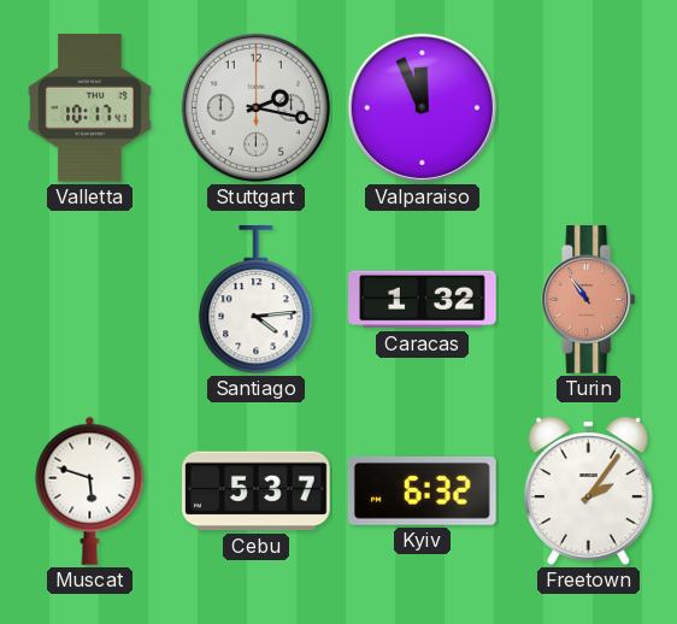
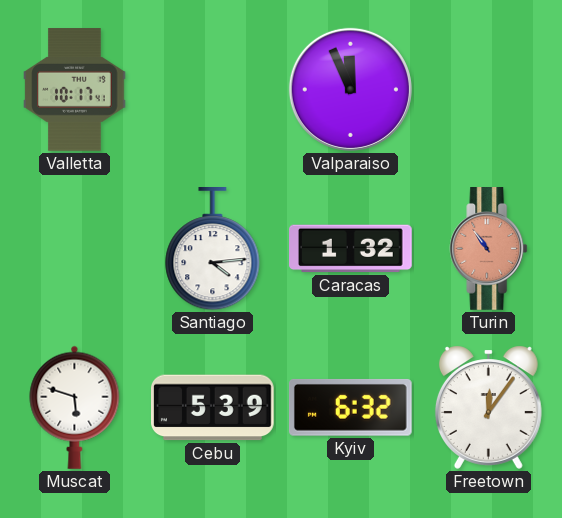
Stuttgart: 2:17 -> none
Cebu: 5:37 -> 5:39
Freetown: 2:06 -> 12:06
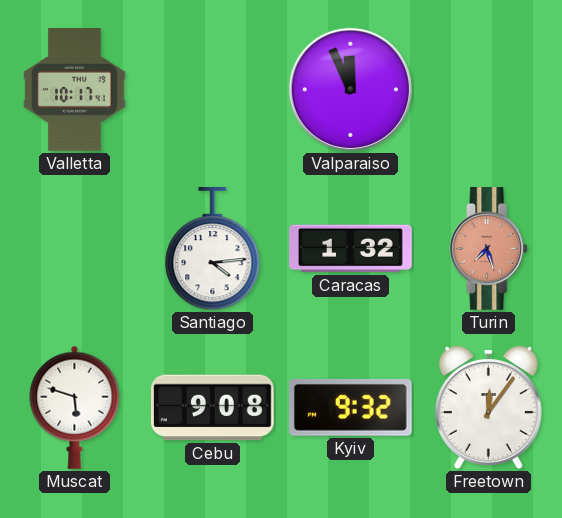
Turin: 10:54 -> 7:27
Cebu: 5:39 -> 9:08
Kyiv: 6:32 -> 9:32
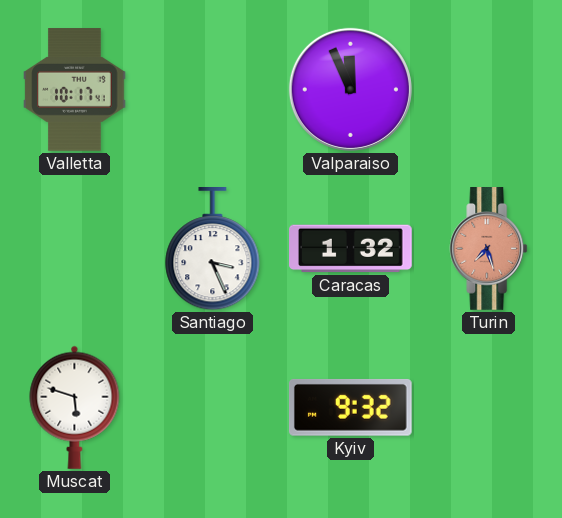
Santiago: 4:14 -> 3:26
Cebu: 9:08 -> none
Freetown: 12:06 -> none
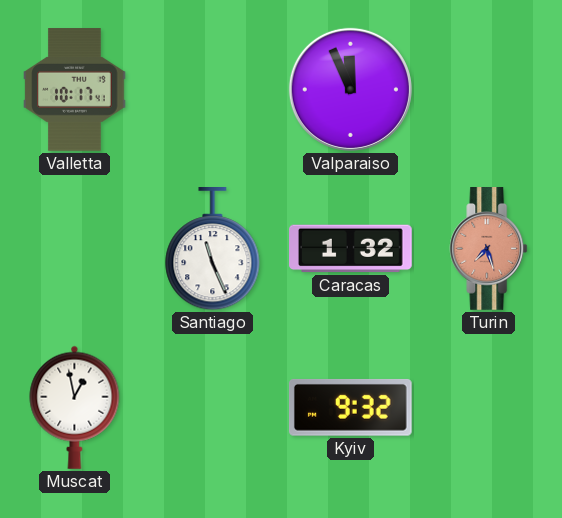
Santiago: 3:26 -> 11:26
Muscat: 5:48 -> 12:58
